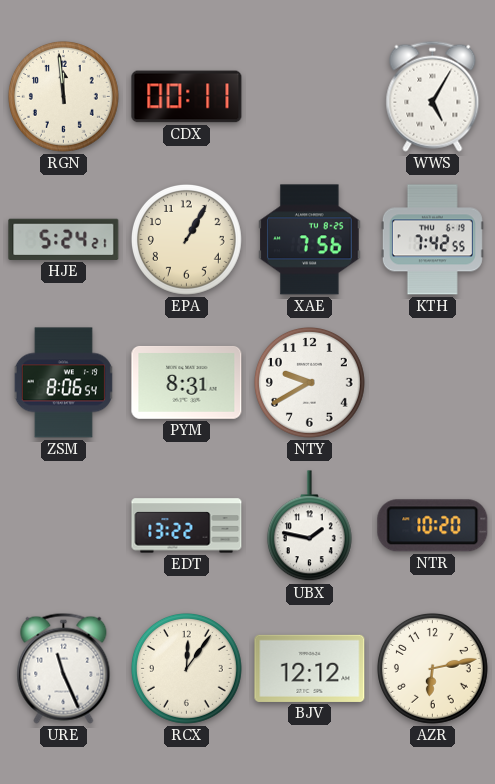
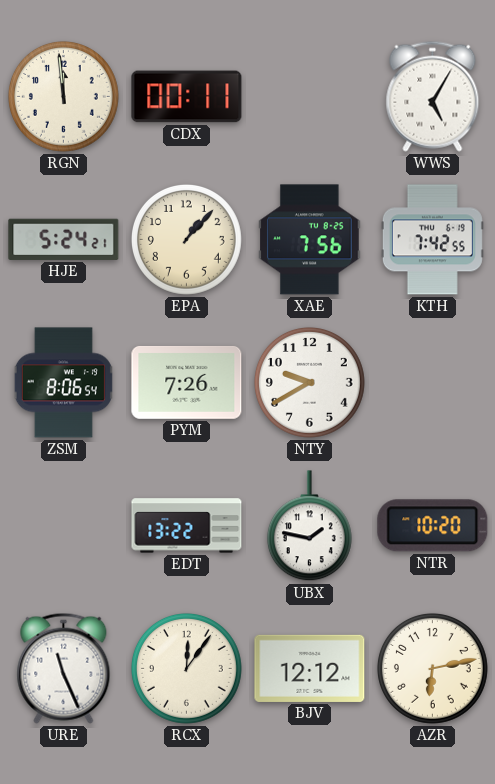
EPA: 1:05 -> 1:07
PYM: 8:31 -> 7:26
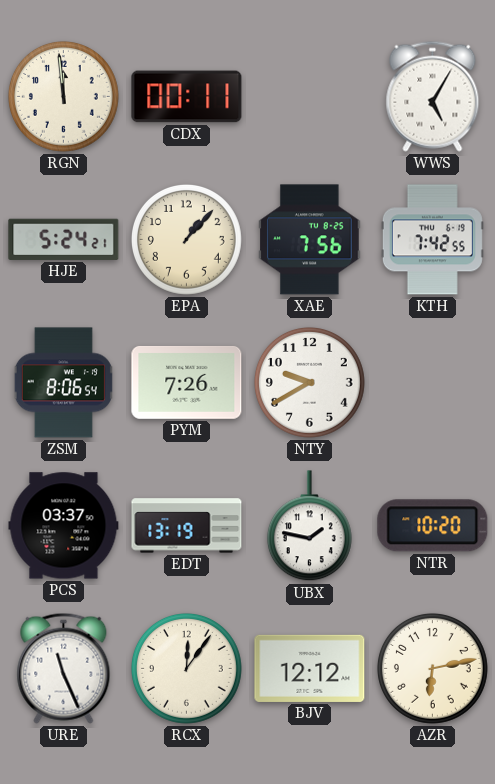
PCS: none -> 03:37
EDT: 13:22 -> 13:19
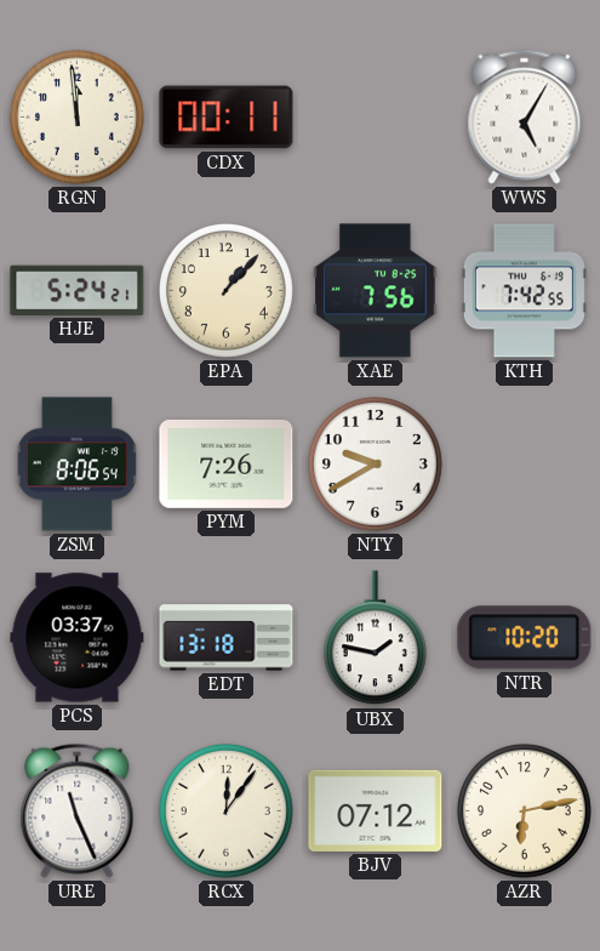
EDT: 13:19 -> 13:18
BJV: 12:12 -> 07:12
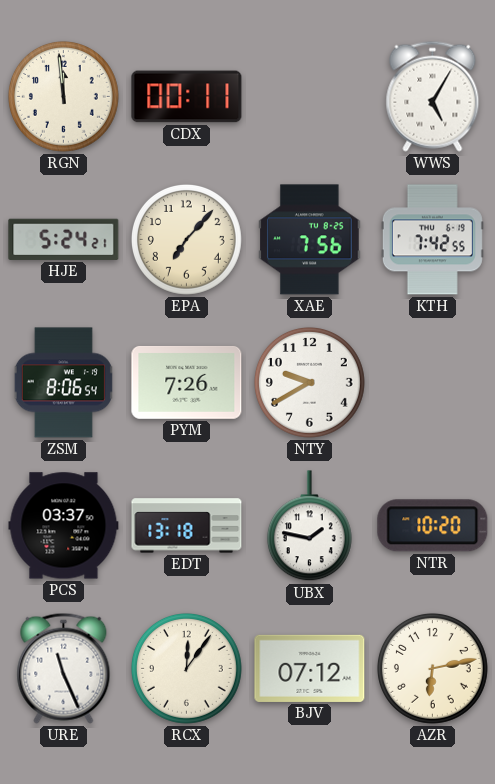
EPA: 1:07 -> 7:07
